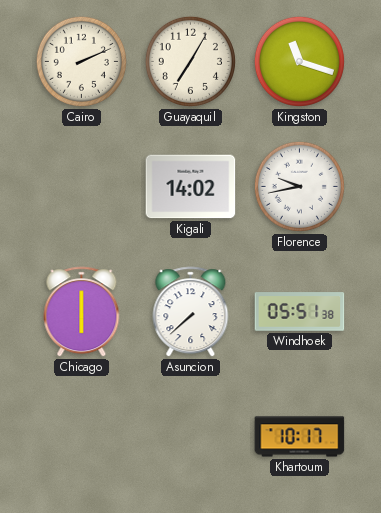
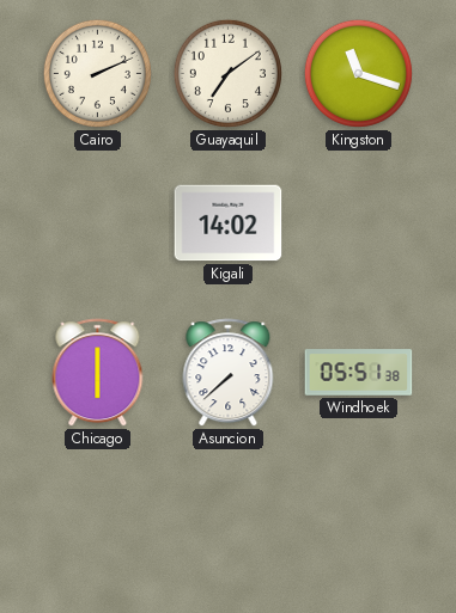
Guayaquil: 7:05 -> 7:09
Florence: 9:43 -> none
Khartoum: 10:17 -> none
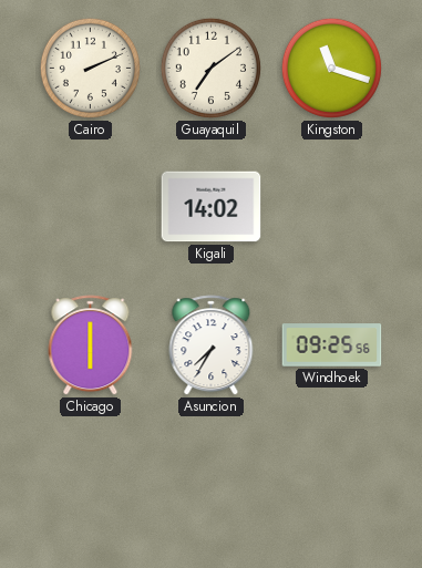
Asuncion: 7:38 -> 7:35
Windhoek: 05:51 -> 09:25
